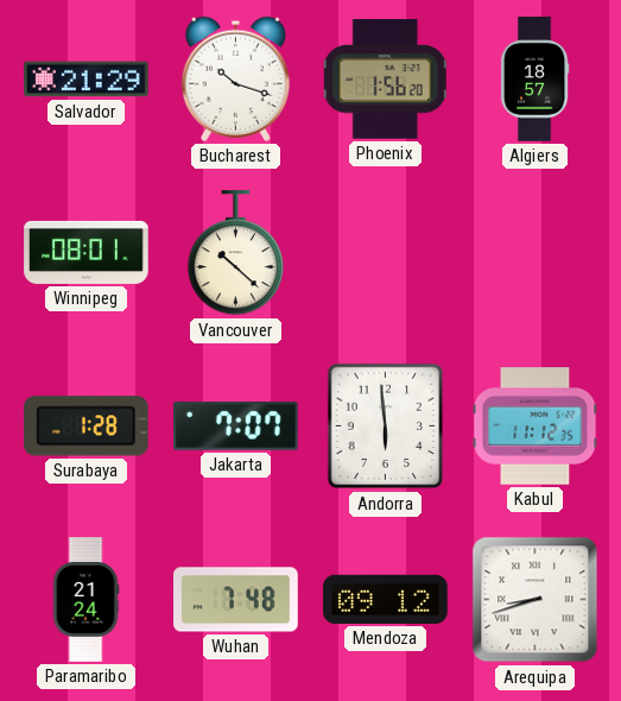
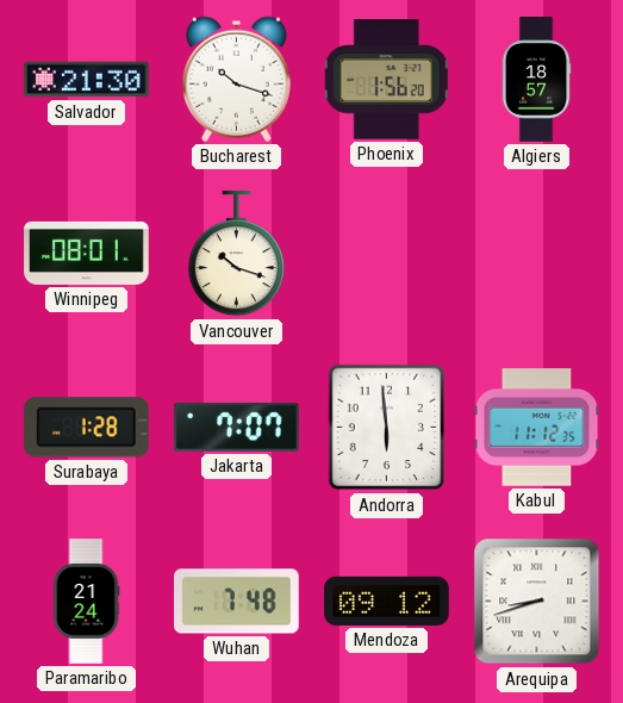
Salvador: 21:29 -> 21:30
Vancouver: 10:22 -> 10:18
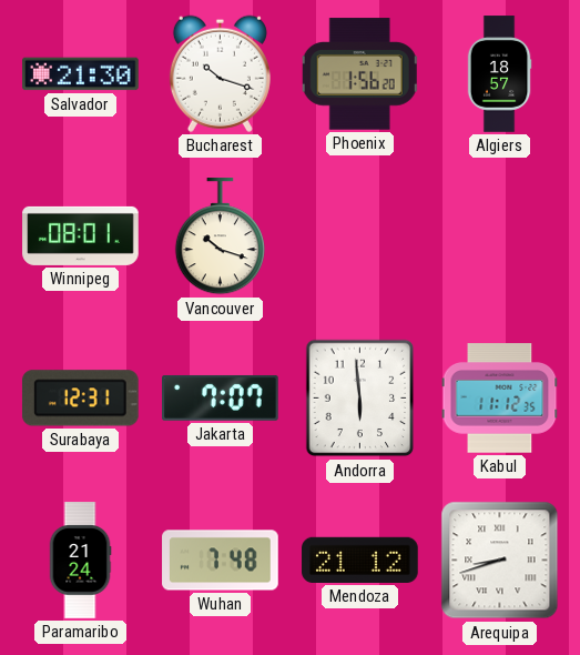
Surabaya: 1:28 -> 12:31
Mendoza: 09:12 -> 21:12
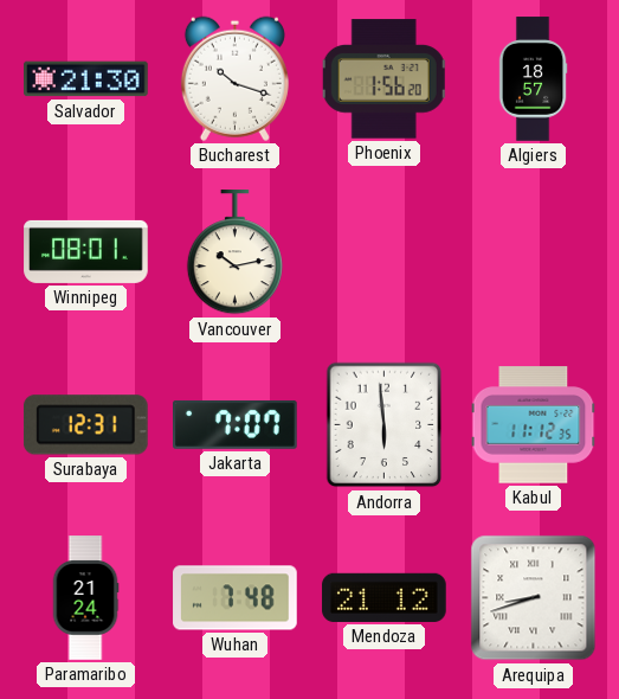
Vancouver: 10:18 -> 10:13
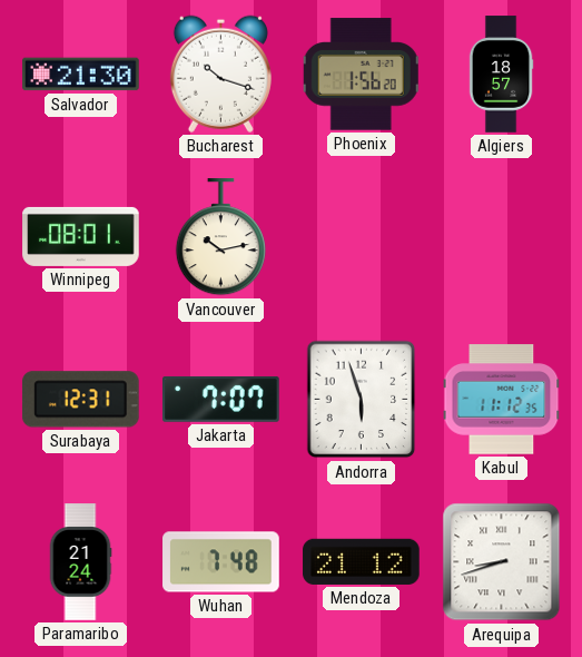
Andorra: 5:59 -> 5:57
